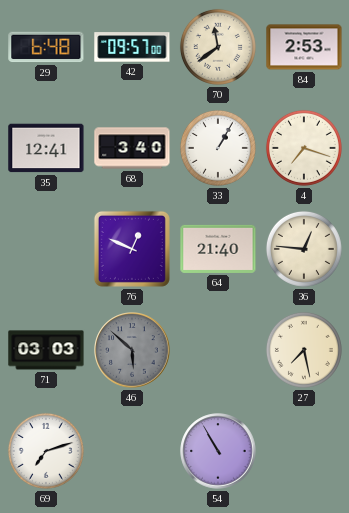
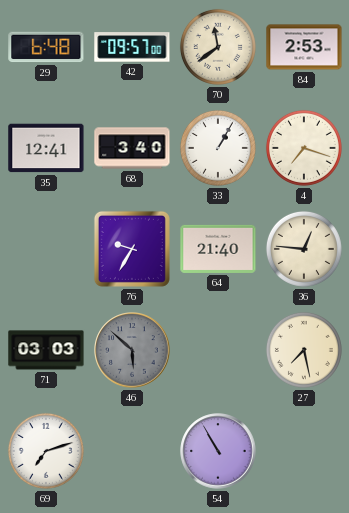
76: 12:49 -> 9:35
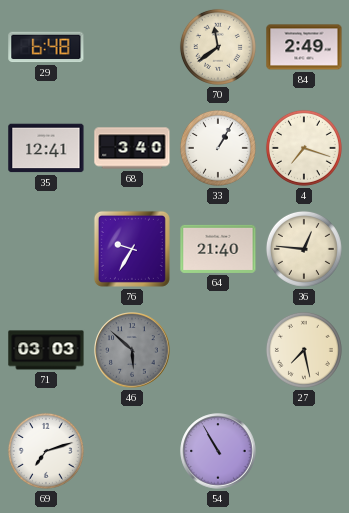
42: 09:57 -> none
84: 2:53 -> 2:49
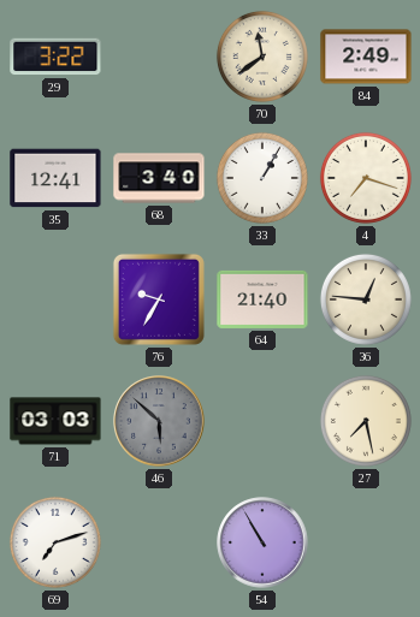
29: 6:48 -> 3:22
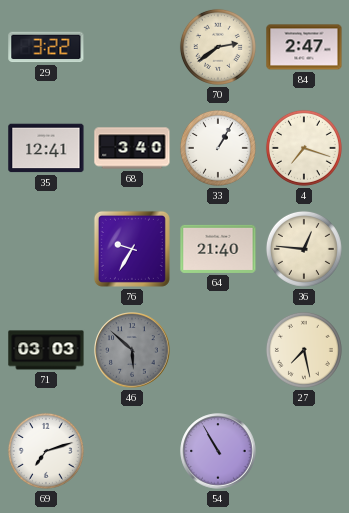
70: 11:39 -> 2:39
84: 2:49 -> 2:47
